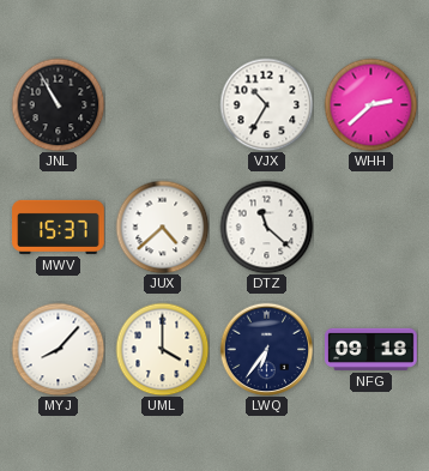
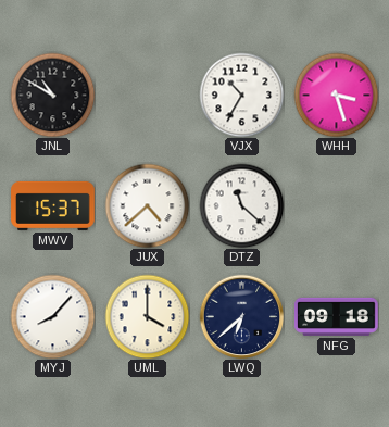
JNL: 10:55 -> 10:50
WHH: 2:38 -> 3:27
LWQ: 6:36 -> 6:38
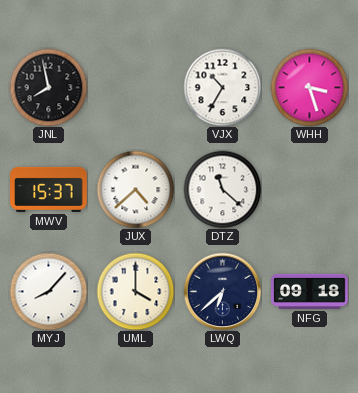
JNL: 10:50 -> 7:58
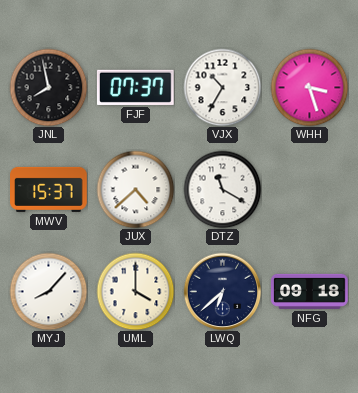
FJF: none -> 07:37
DTZ: 11:22 -> 11:20
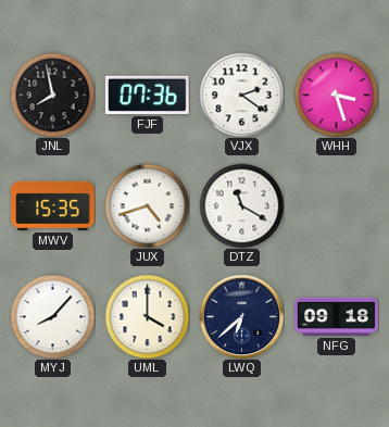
FJF: 07:37 -> 07:36
VJX: 10:35 -> 2:21
MWV: 15:37 -> 15:35
JUX: 4:38 -> 4:42
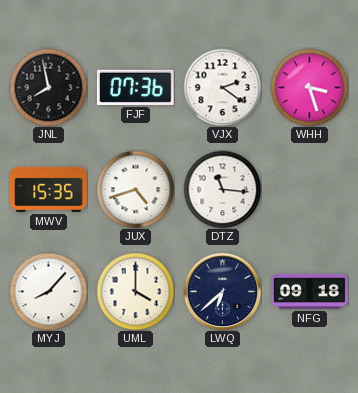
DTZ: 11:20 -> 11:16
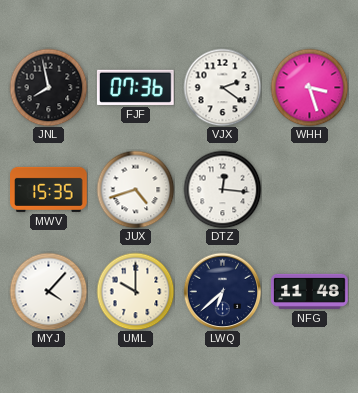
DTZ: 11:16 -> 12:16
MYJ: 8:07 -> 4:07
UML: 4:00 -> 10:00
NFG: 09:18 -> 11:48
